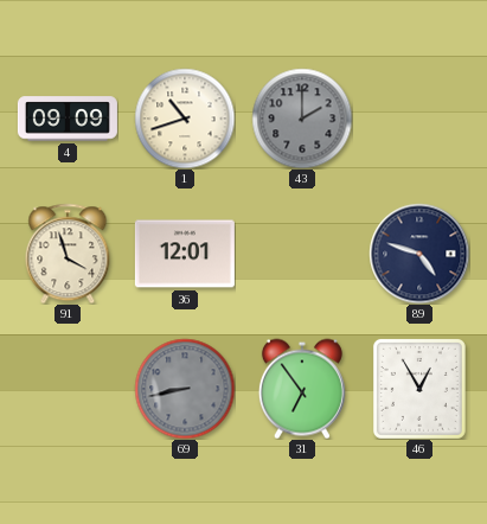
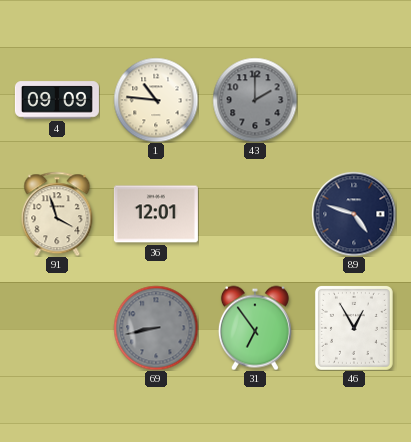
1: 10:42 -> 10:46
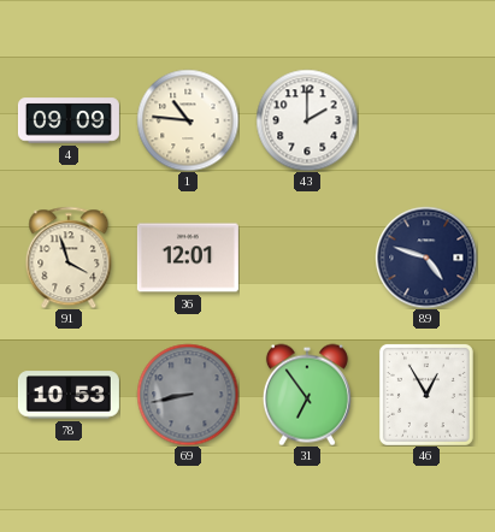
43 dial: grey -> white
78: none -> 10:53
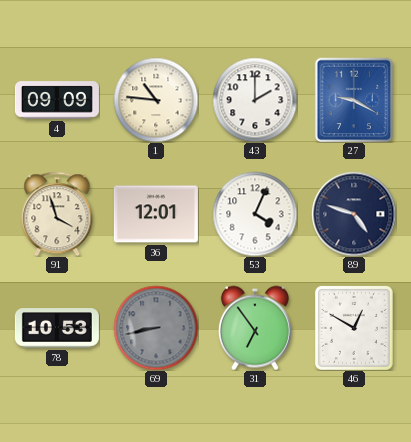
27: none -> 9:20
53: none -> 4:04
46: 12:55 -> 12:50
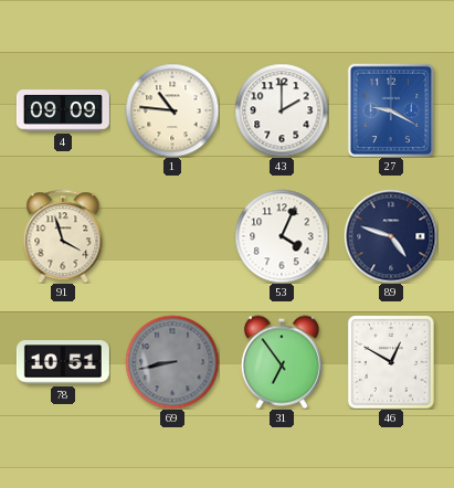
36: 12:01 -> none
78: 10:53 -> 10:51
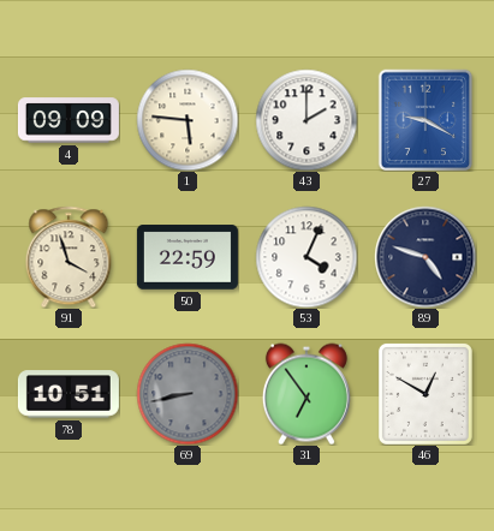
1: 10:46 -> 5:46
50: none -> 22:59
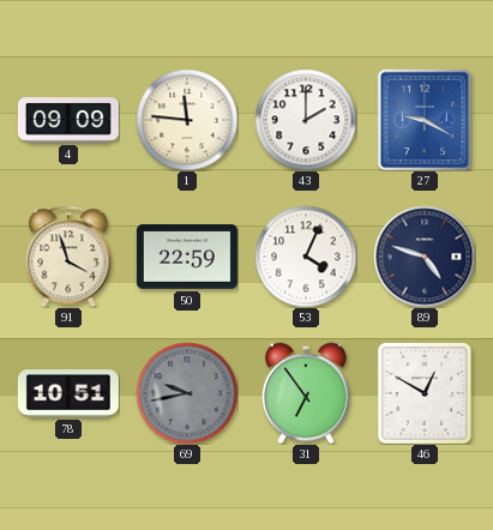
1: 5:46 -> 11:46
69: 8:43 -> 9:43
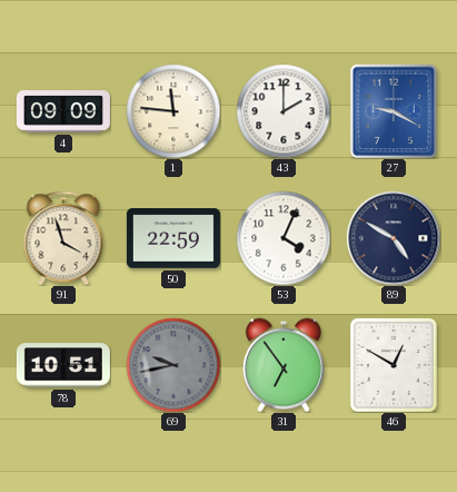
89: 4:48 -> 4:50
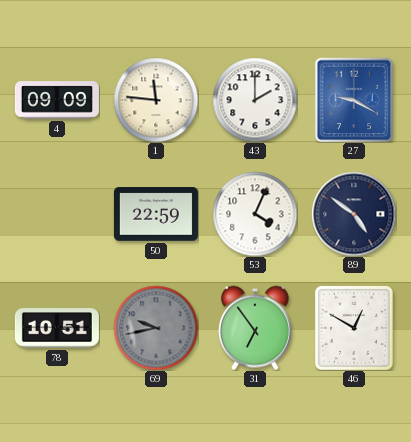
91: 3:57 -> none
89: 4:50 -> 4:51
